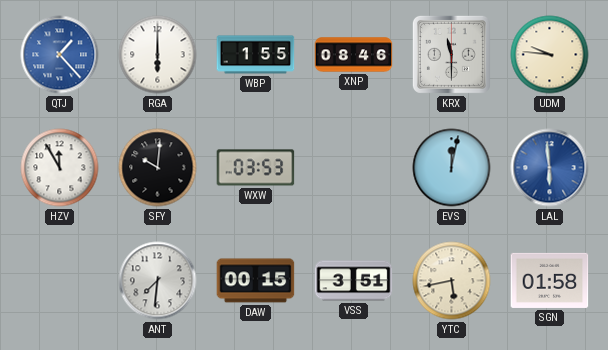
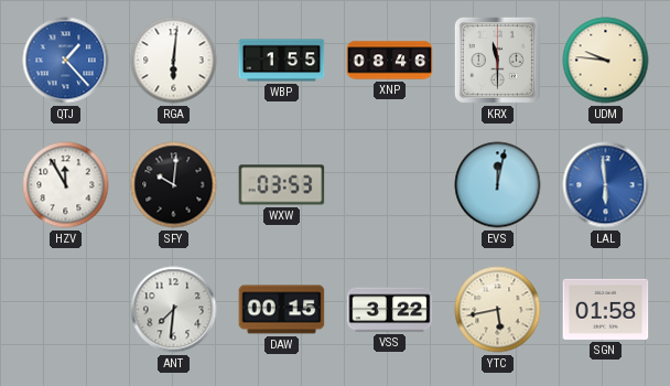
RGA: 6:00 -> 6:01
VSS: 3:51 -> 3:22
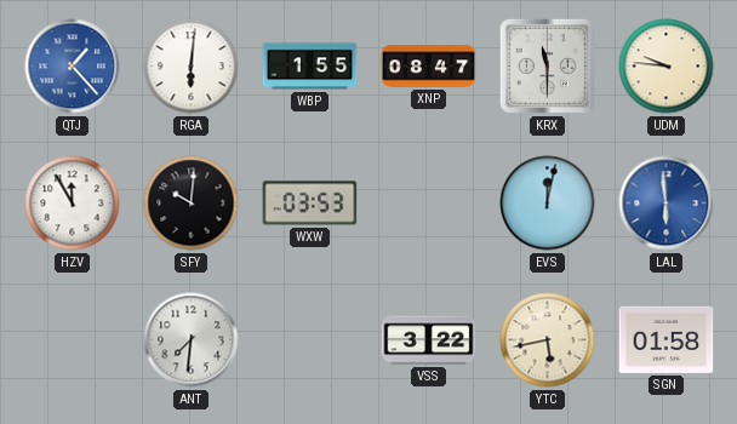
XNP: 08:46 -> 08:47
DAW: 00:15 -> none
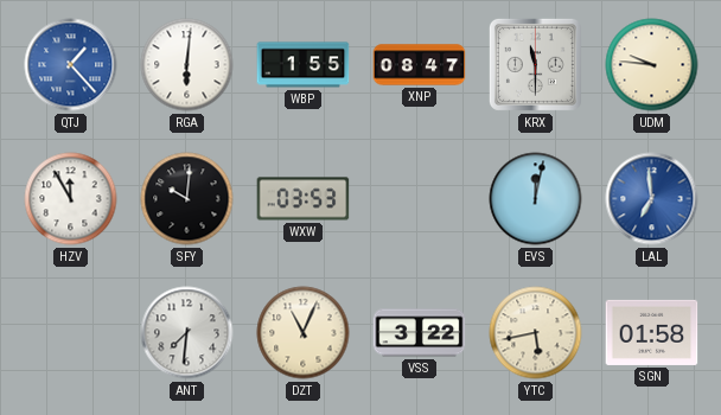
LAL: 5:59 -> 6:59
DZT: none -> 11:04
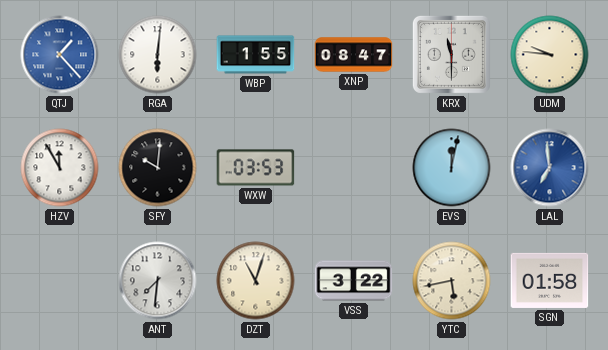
DZT: 11:04 -> 11:03
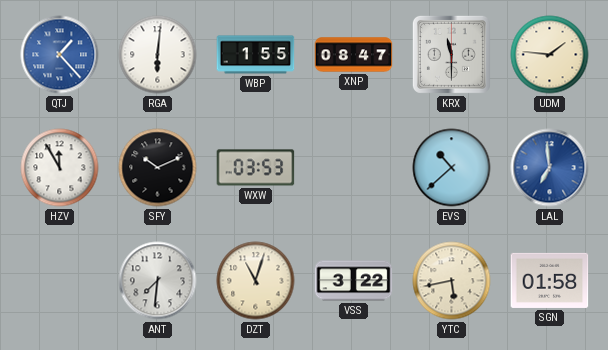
UDM: 9:46 -> 1:46
SFY: 10:01 -> 10:11
EVS: 12:02 -> 10:38
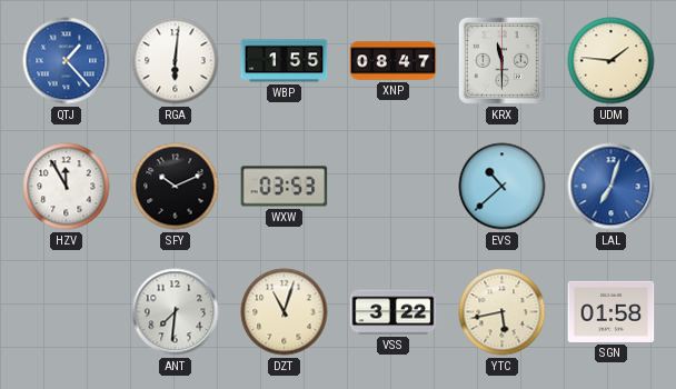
LAL: 6:59 -> 7:03
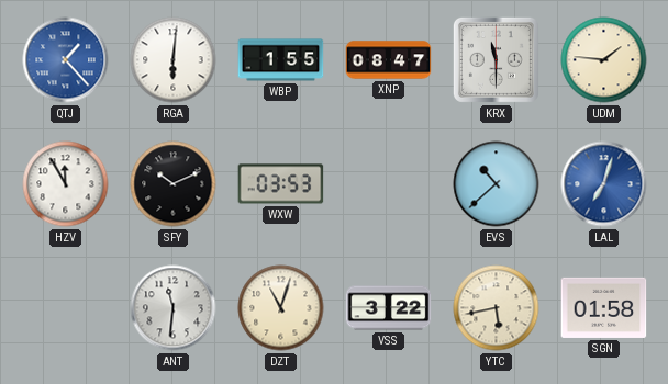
ANT: 7:31 -> 11:31
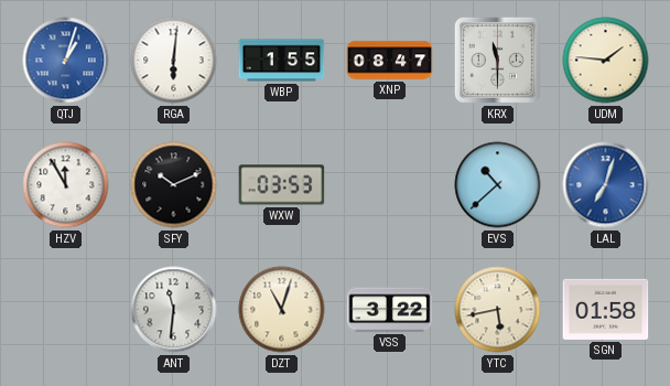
QTJ: 1:23 -> 1:03
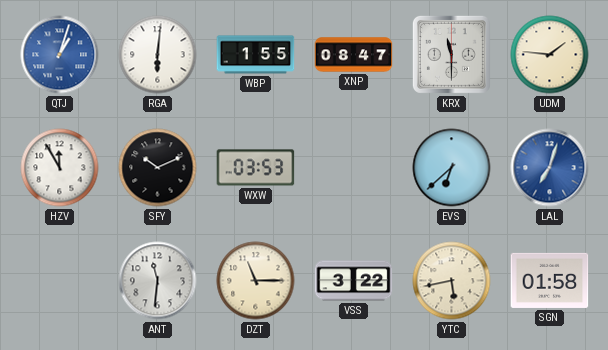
EVS: 10:38 -> 6:38
DZT: 11:03 -> 11:15
